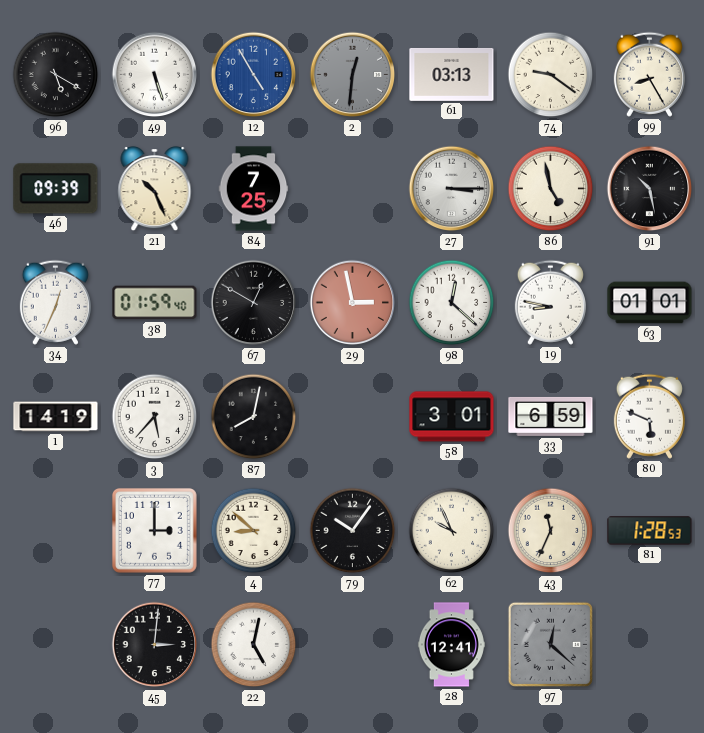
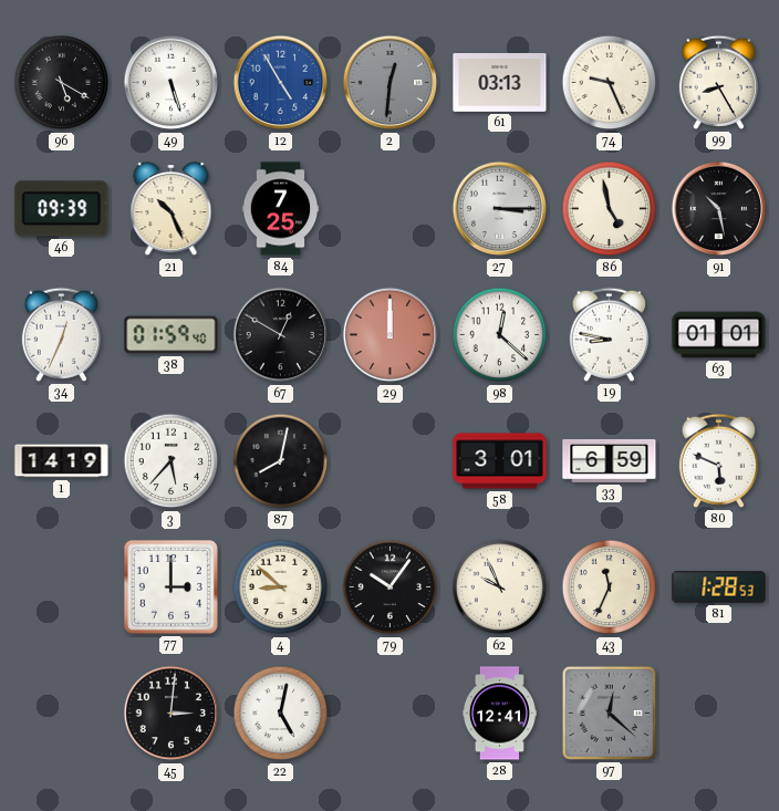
74: 9:21 -> 9:26
29: 2:58 -> 12:00
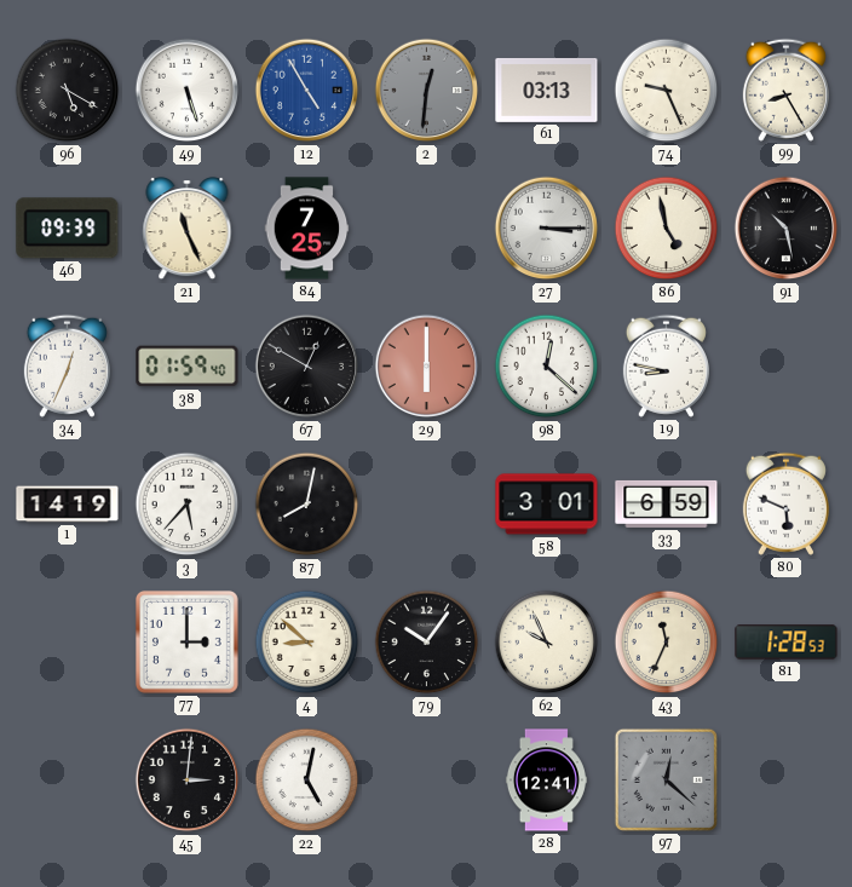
21: 10:26 -> 11:26
29: 12:00 -> 6:00
63: 01:01 -> none
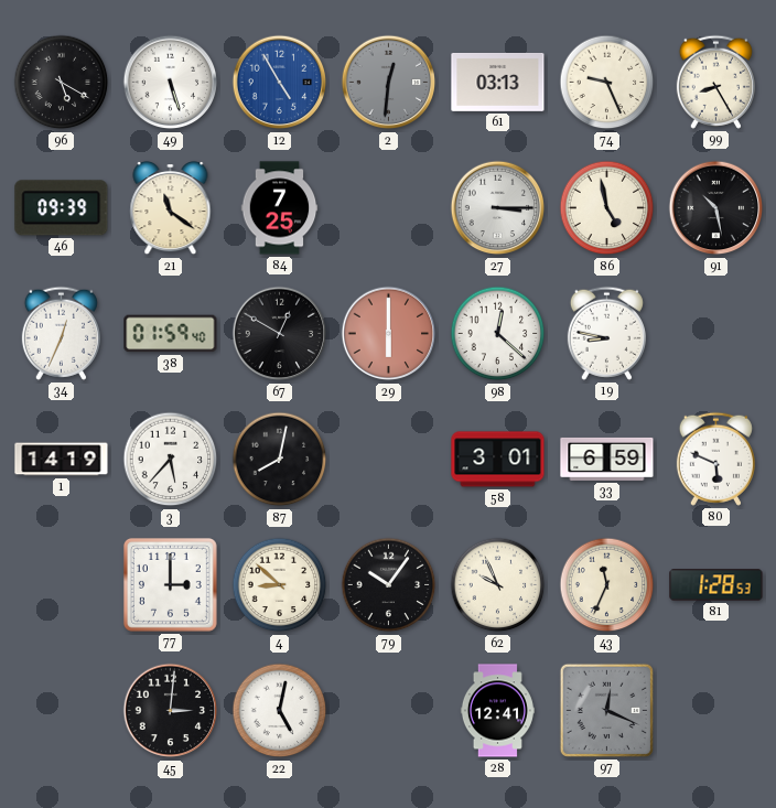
21: 11:26 -> 11:21
97: 12:22 -> 12:19
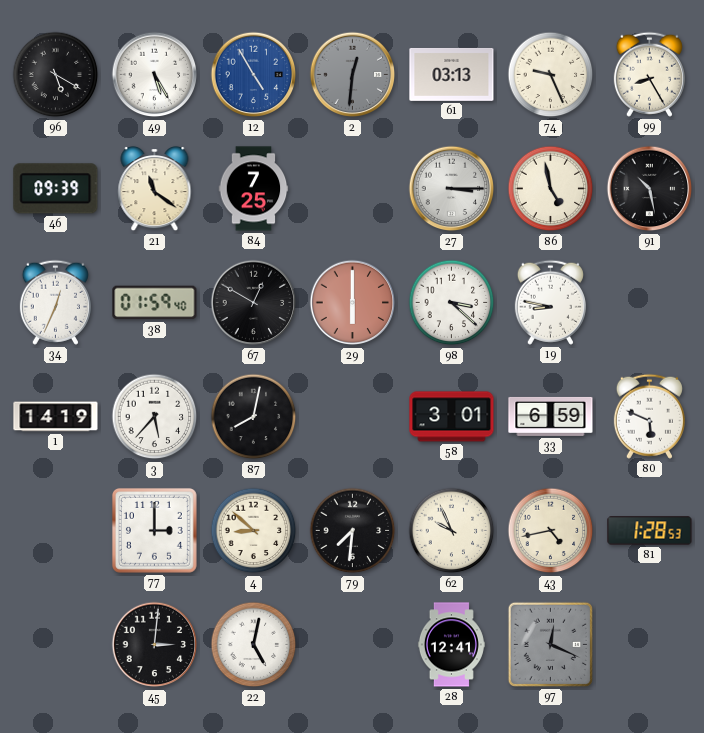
49: 5:27 -> 5:25
98: 12:22 -> 3:22
79: 10:06 -> 7:31
43: 11:34 -> 4:43
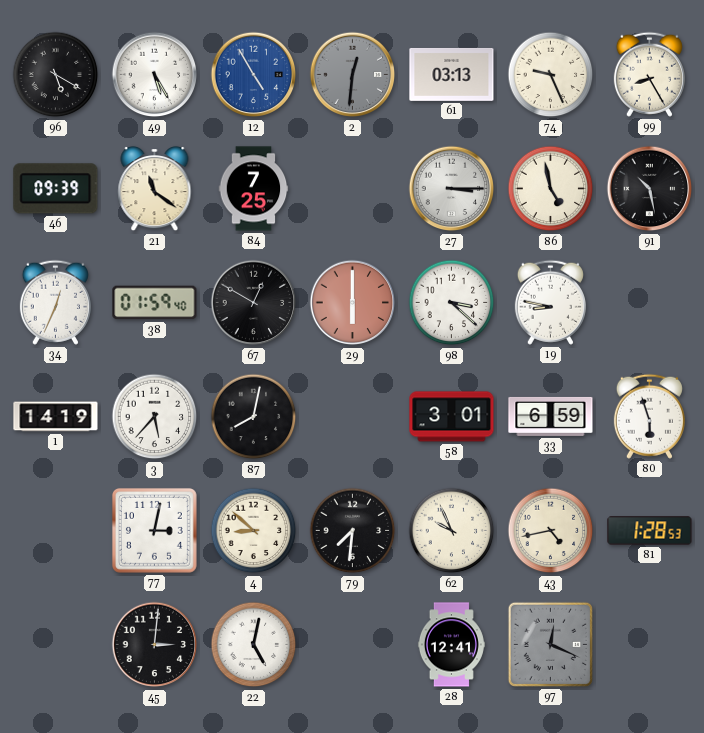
80: 5:49 -> 5:57
77: 3:00 -> 3:02
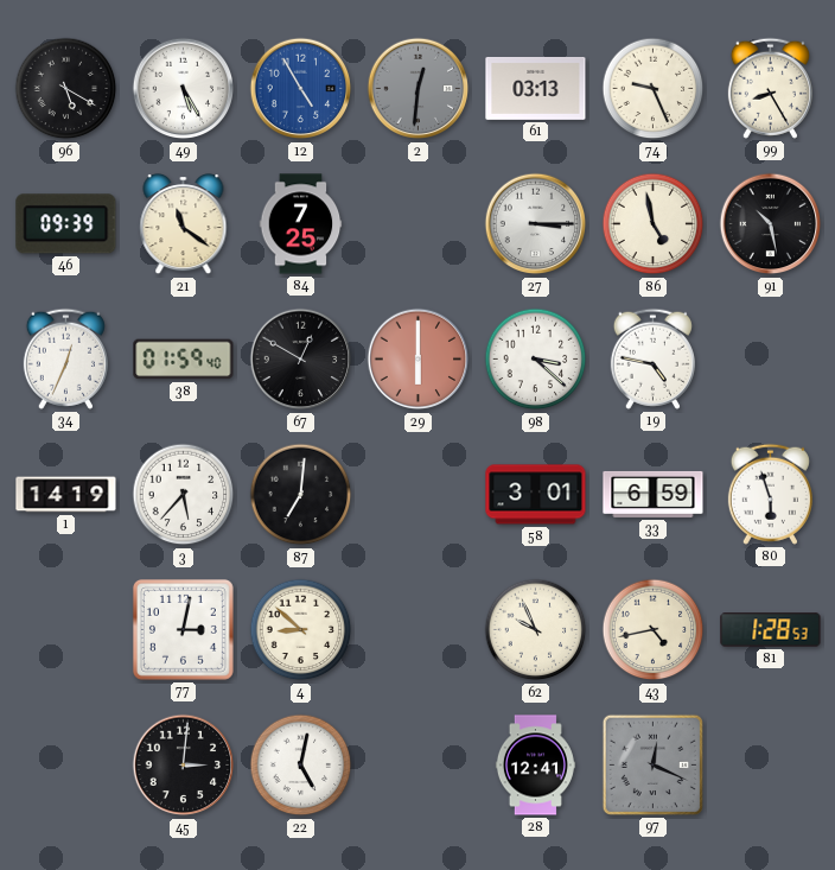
19: 8:47 -> 4:47
87: 8:02 -> 7:01
79: 7:31 -> none
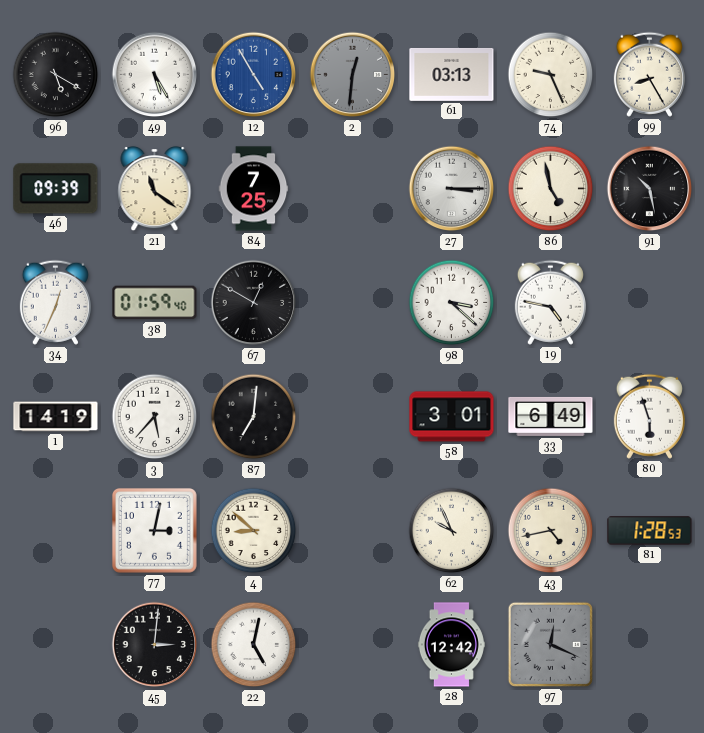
29: 6:00 -> none
33: 6:59 -> 6:49
28: 12:41 -> 12:42
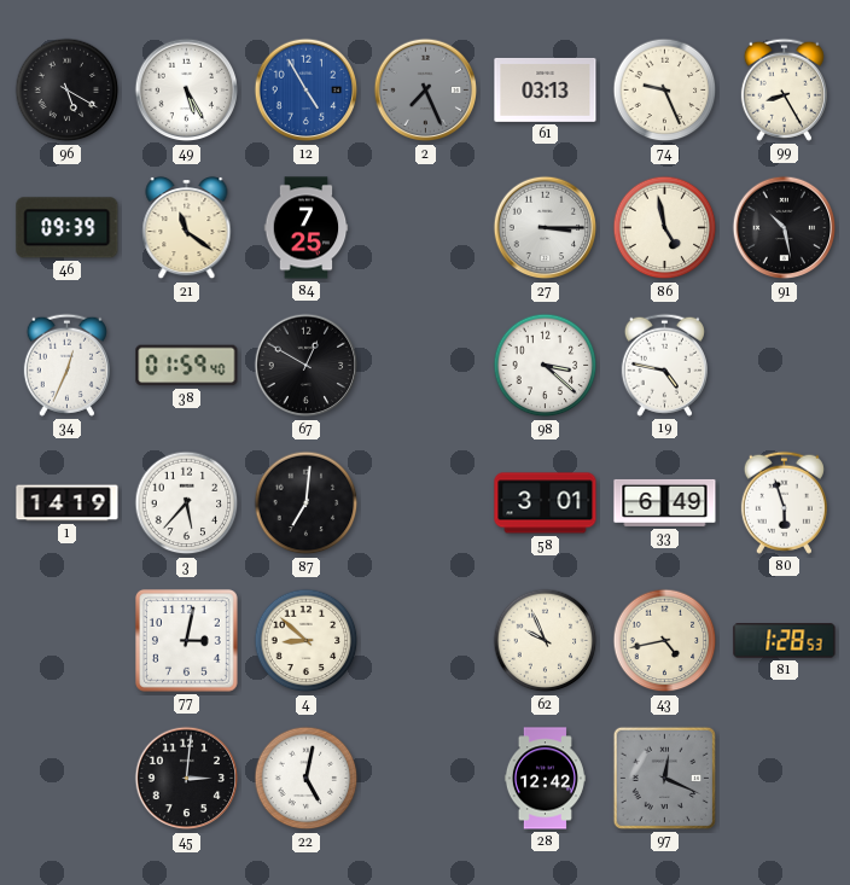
2: 12:31 -> 7:26
